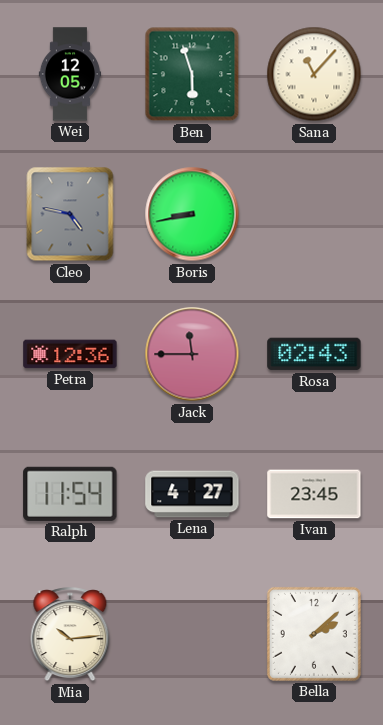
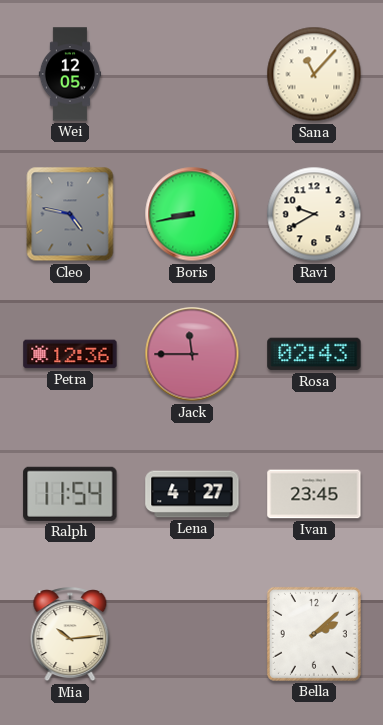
Ben: 5:57 -> none
Ravi: none -> 9:40
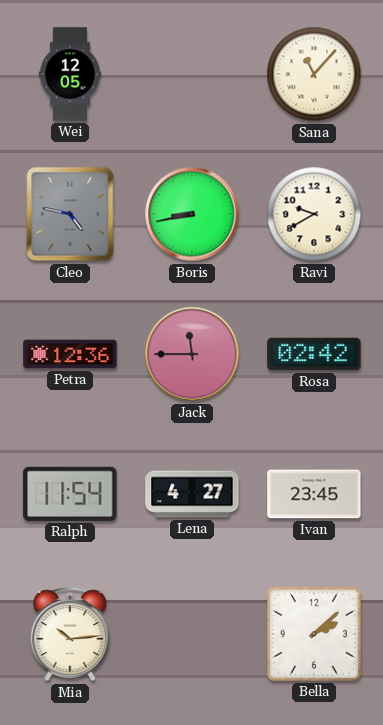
Rosa: 02:43 -> 02:42
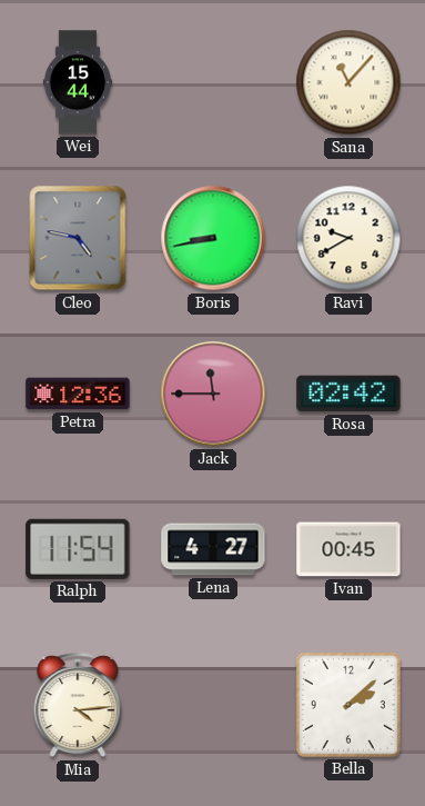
Wei: 12:05 -> 15:44
Ivan: 23:45 -> 00:45
Mia: 10:14 -> 4:14
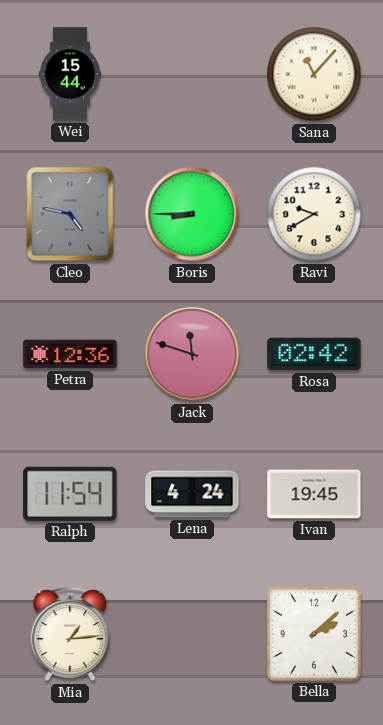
Boris: 8:43 -> 8:45
Jack: 11:45 -> 11:48
Lena: 4:27 -> 4:24
Ivan: 00:45 -> 19:45
Mia: 4:14 -> 1:14
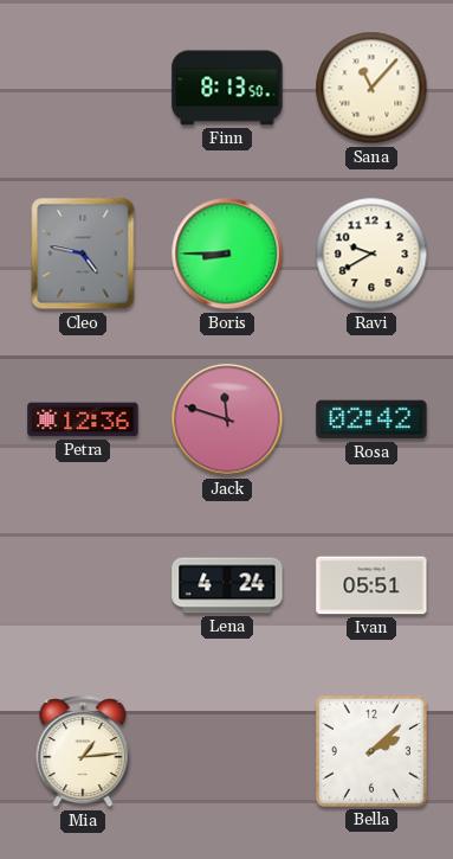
Wei: 15:44 -> none
Finn: none -> 8:13
Ralph: 11:54 -> none
Ivan: 19:45 -> 05:51
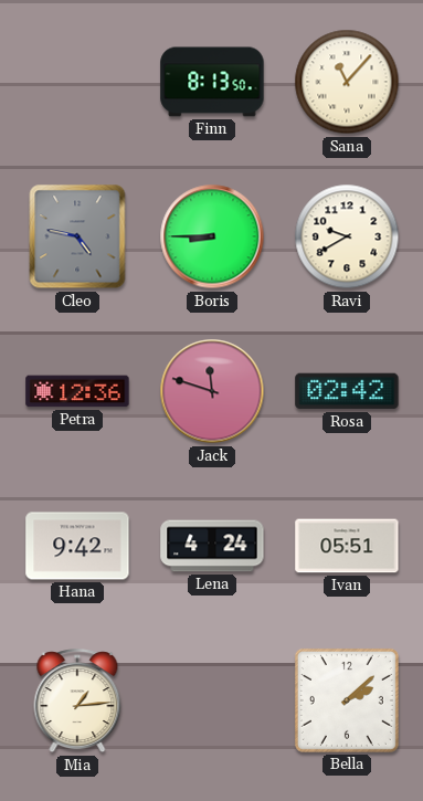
Hana: none -> 9:42
